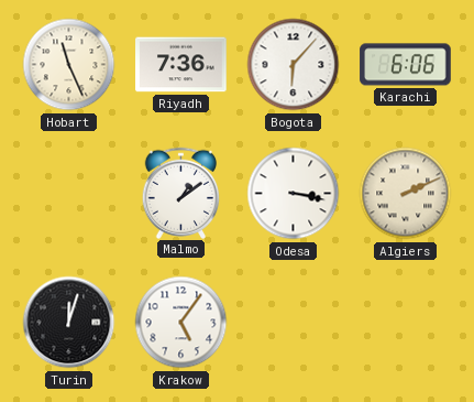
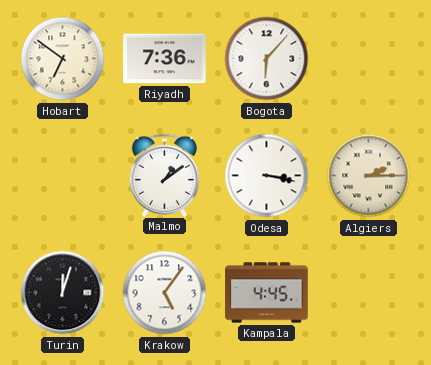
Hobart: 11:26 -> 6:51
Karachi: 6:06 -> none
Algiers: 2:11 -> 2:15
Kampala: none -> 4:45
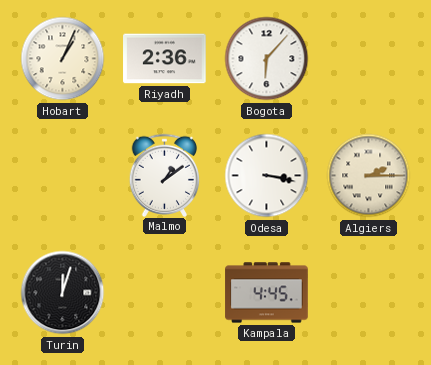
Hobart: 6:51 -> 1:04
Riyadh: 7:36 -> 2:36
Krakow: 5:06 -> none
